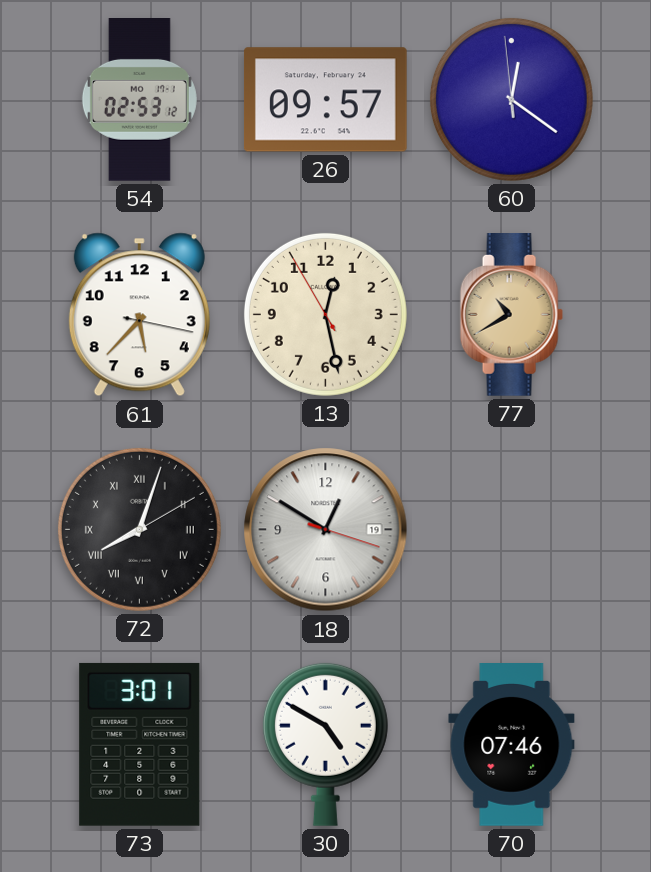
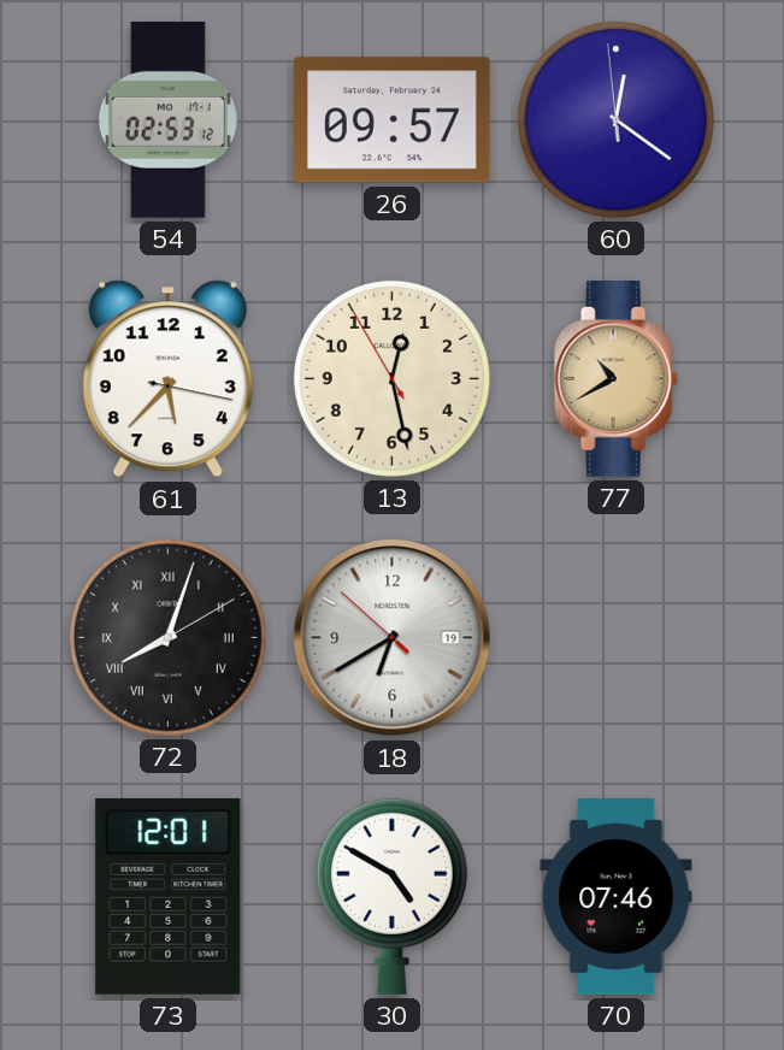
18: 12:50 -> 6:39
73: 3:01 -> 12:01
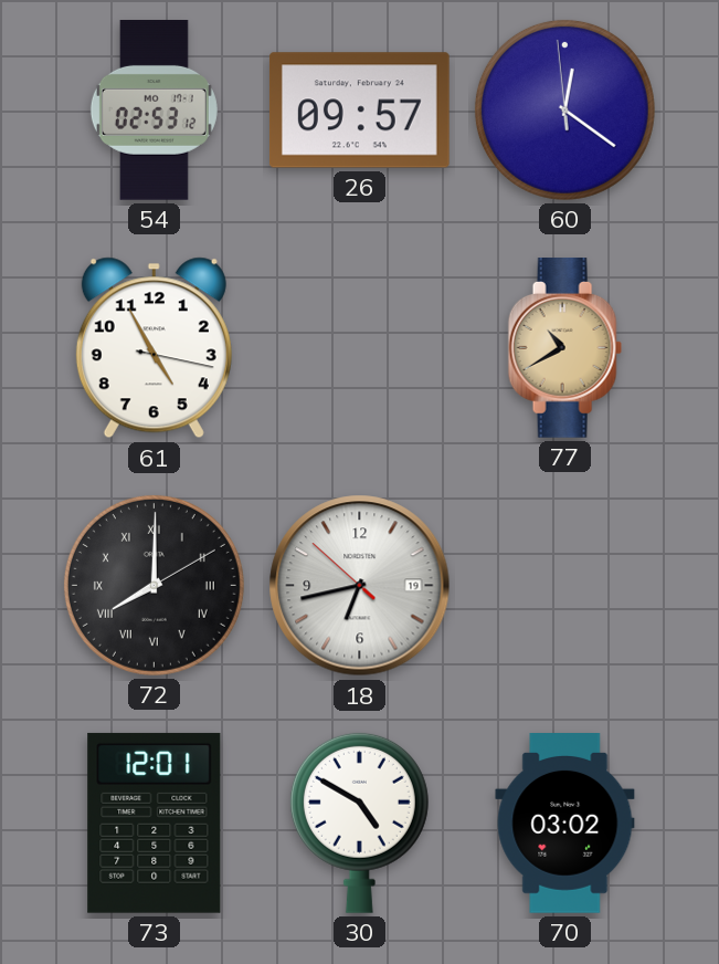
61: 5:37 -> 4:55
13: 12:27 -> none
72: 8:03 -> 8:00
18: 6:39 -> 6:42
70: 07:46 -> 03:02
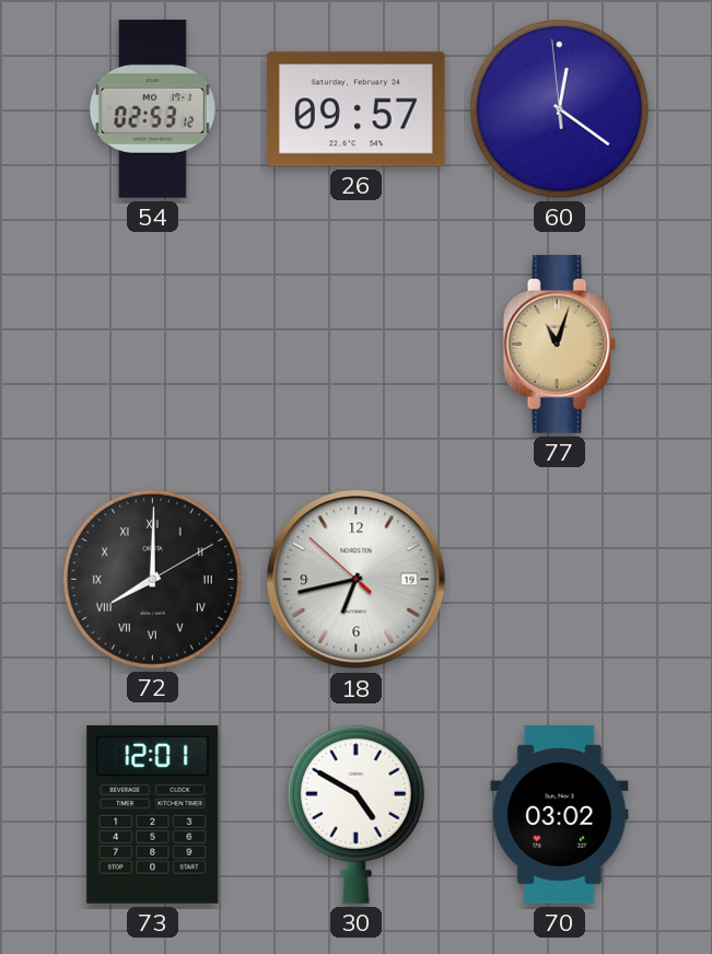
61: 4:55 -> none
77: 10:40 -> 11:03
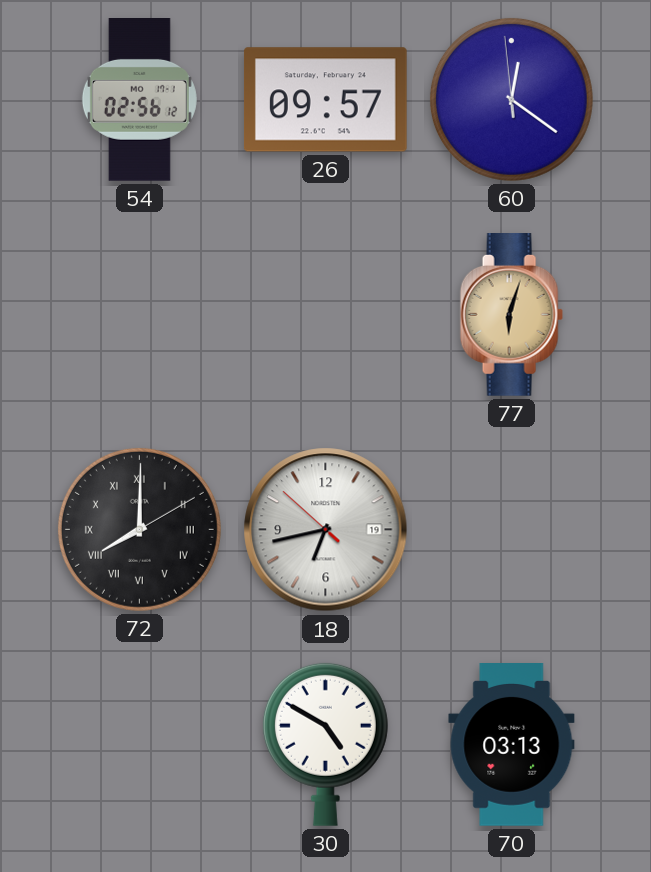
54: 02:53 -> 02:56
77: 11:03 -> 6:03
73: 12:01 -> none
70: 03:02 -> 03:13
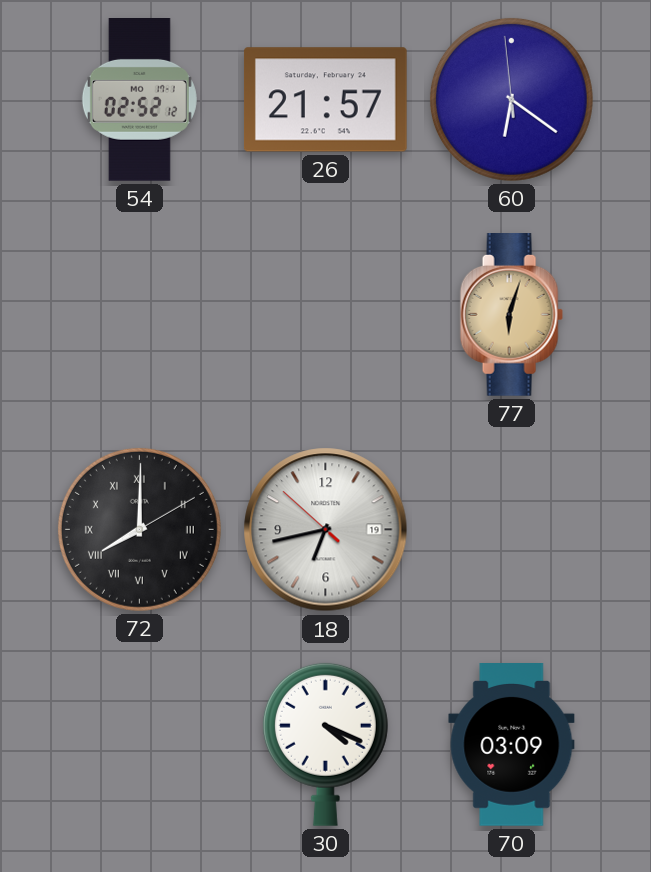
54: 02:56 -> 02:52
26: 09:57 -> 21:57
60: 12:20 -> 6:20
30: 4:50 -> 4:19
70: 03:13 -> 03:09
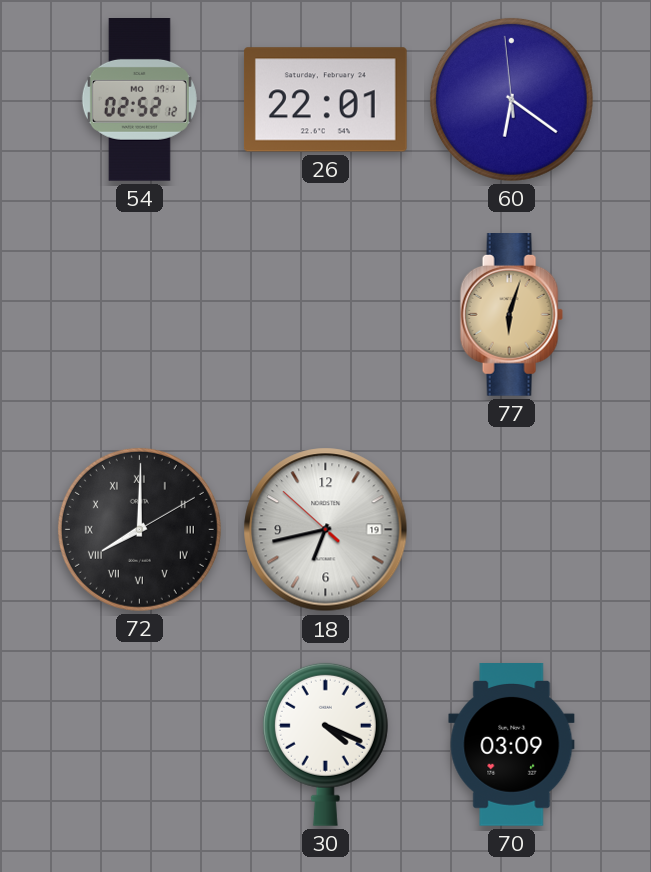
26: 21:57 -> 22:01
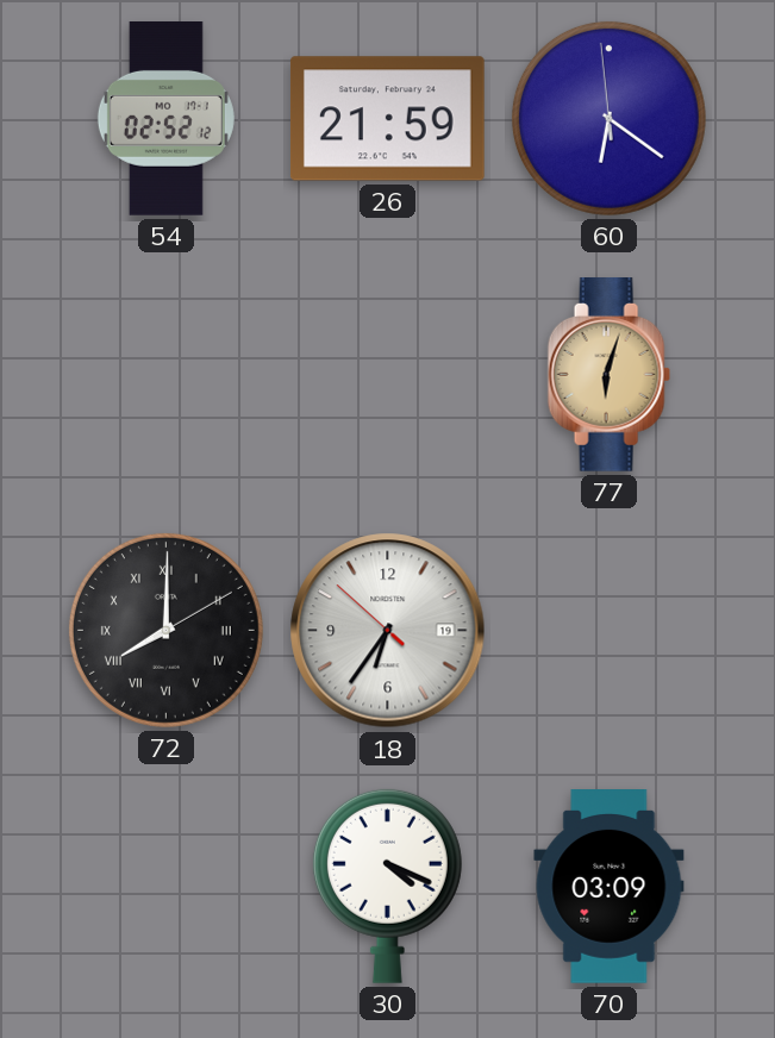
26: 22:01 -> 21:59
18: 6:42 -> 6:35
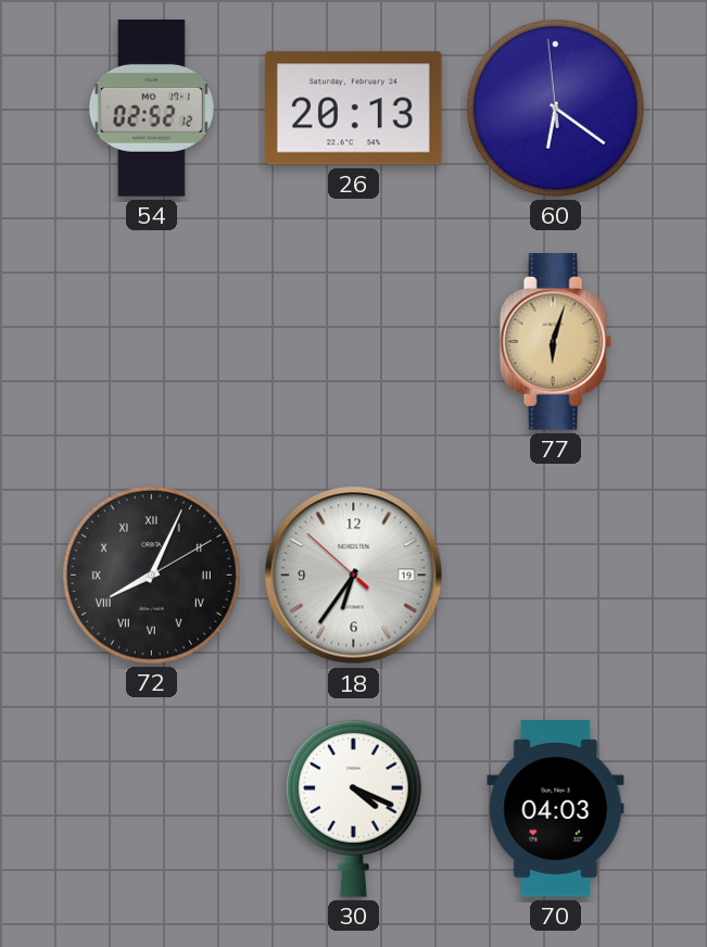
26: 21:59 -> 20:13
72: 8:00 -> 8:04
70: 03:09 -> 04:03
